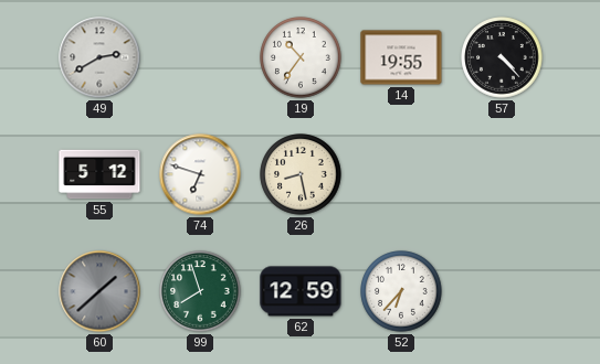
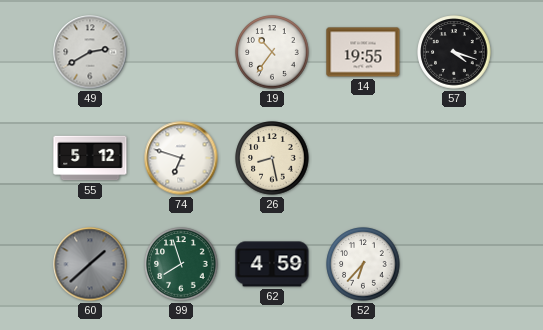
57: 4:23 -> 4:18
62: 12:59 -> 4:59
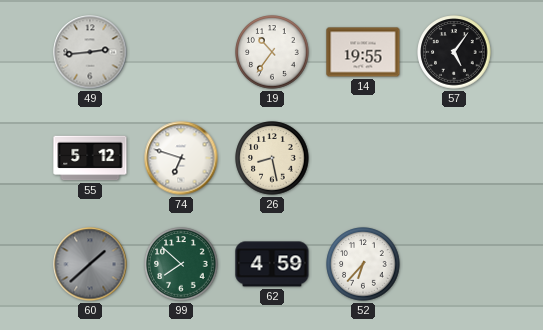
49: 2:40 -> 2:44
57: 4:18 -> 5:06
99: 7:57 -> 7:52
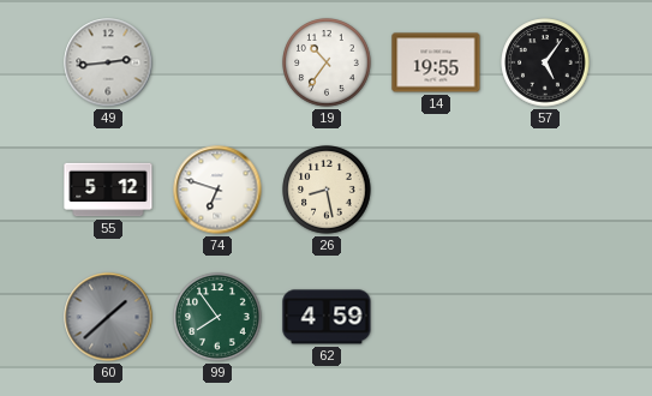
99: 7:52 -> 7:54
52: 6:37 -> none
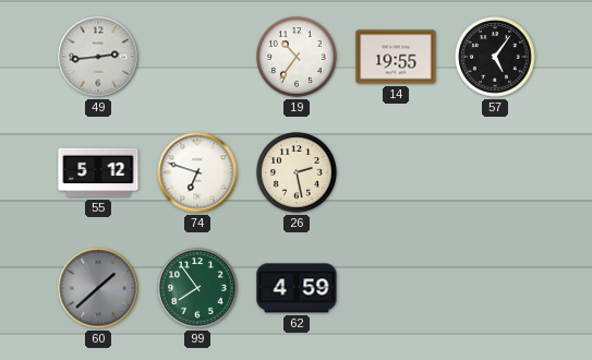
26: 8:28 -> 2:28
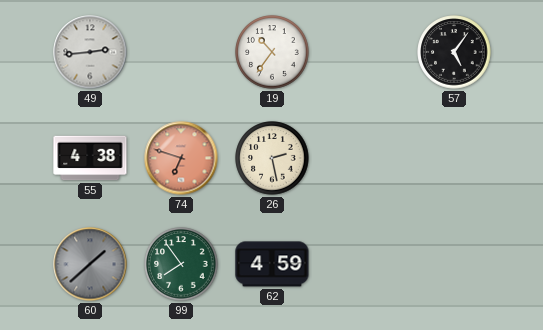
14: 19:55 -> none
55: 5:12 -> 4:38
74 dial: white -> salmon
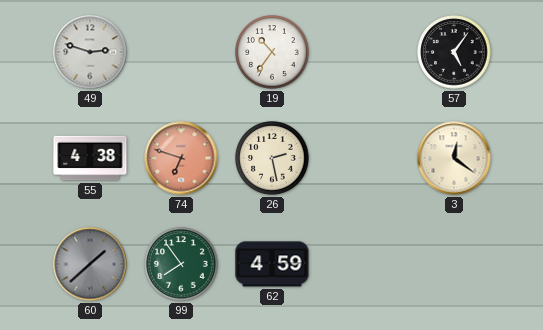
49: 2:44 -> 2:48
3: none -> 12:21
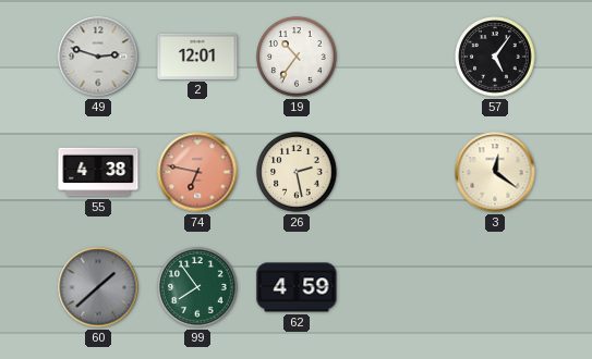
2: none -> 12:01
74: 6:48 -> 6:47
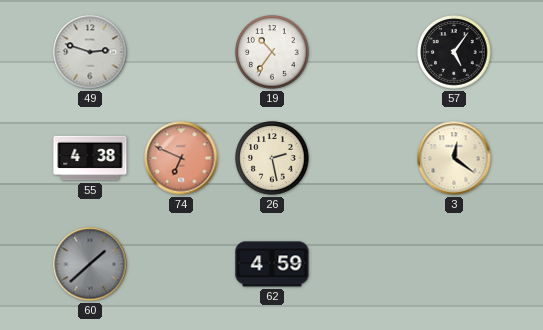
2: 12:01 -> none
74: 6:47 -> 6:49
99: 7:54 -> none
